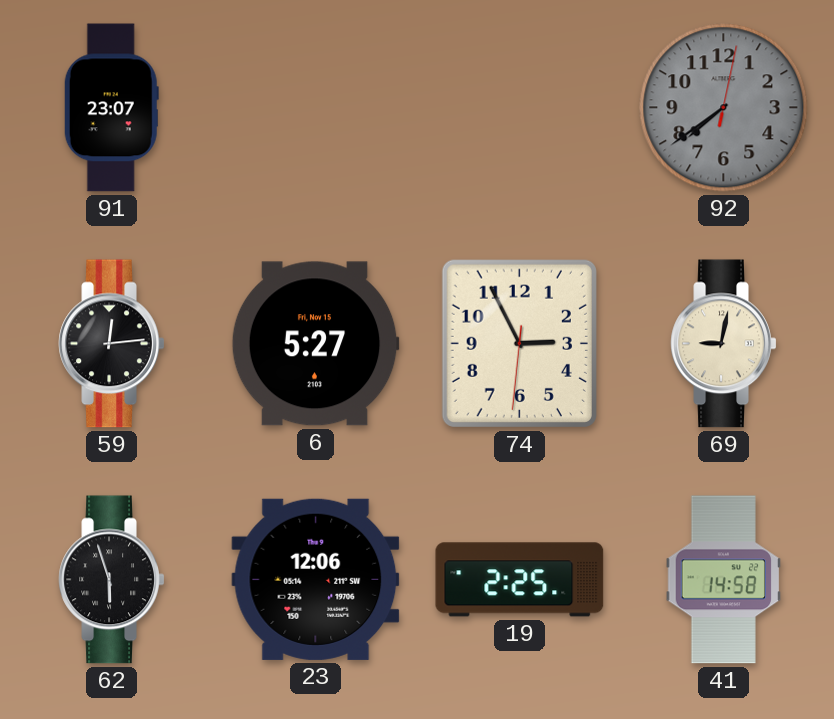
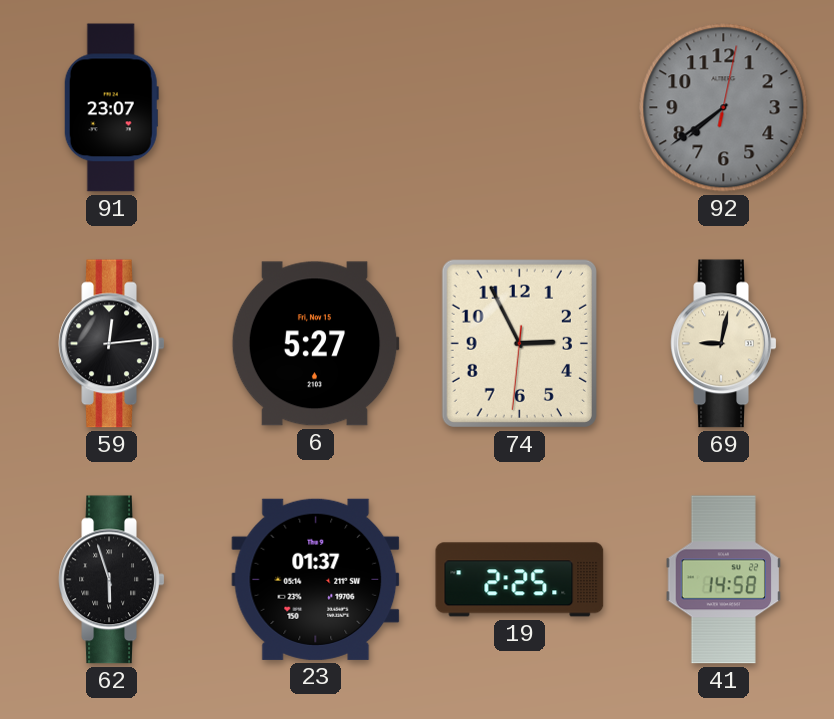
23: 12:06 -> 01:37
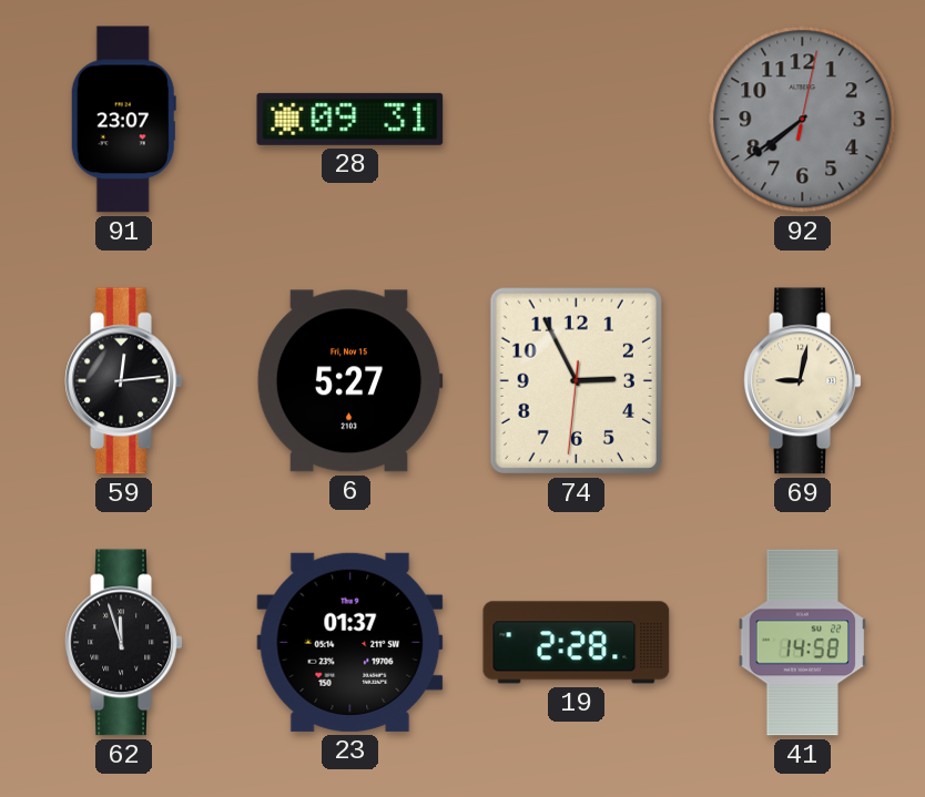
28: none -> 09:31
62: 5:57 -> 11:57
19: 2:25 -> 2:28
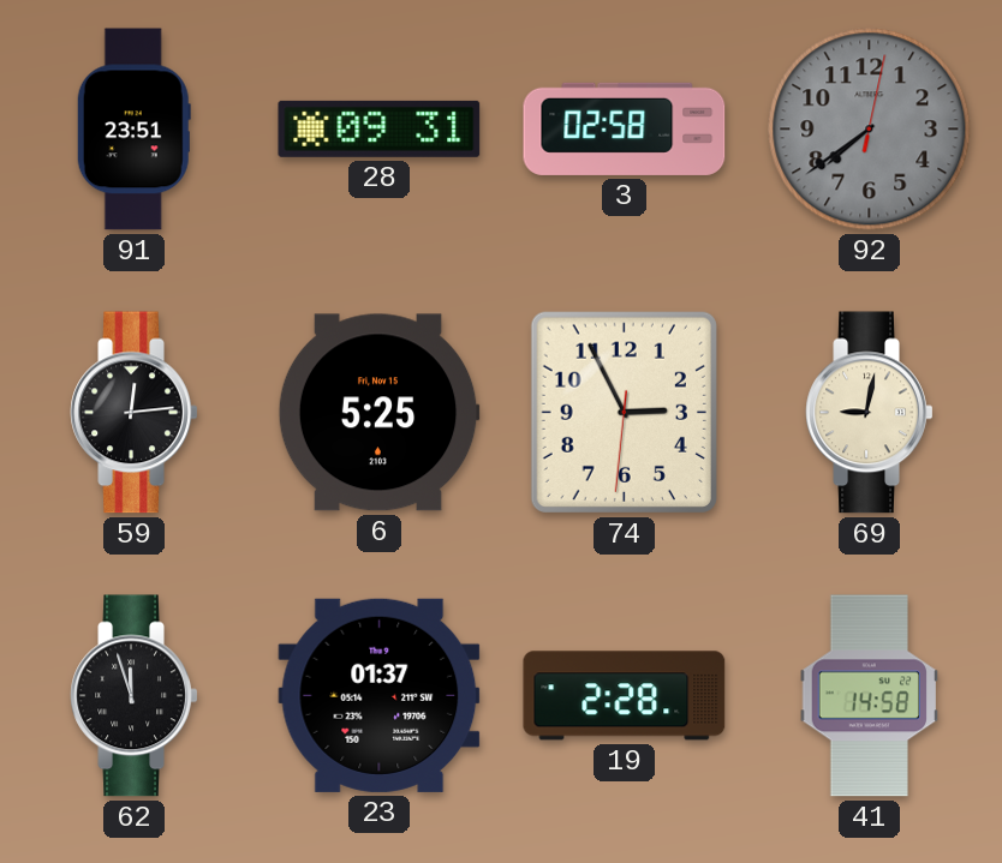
91: 23:07 -> 23:51
3: none -> 02:58
6: 5:27 -> 5:25
